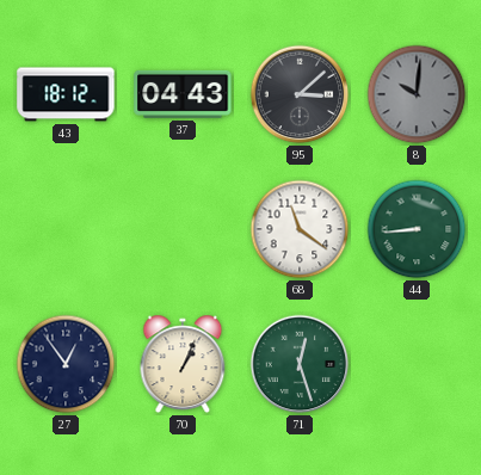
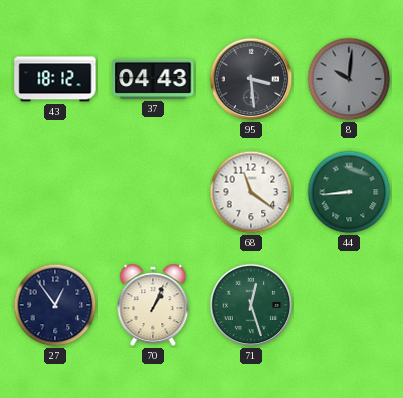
95: 3:08 -> 3:29
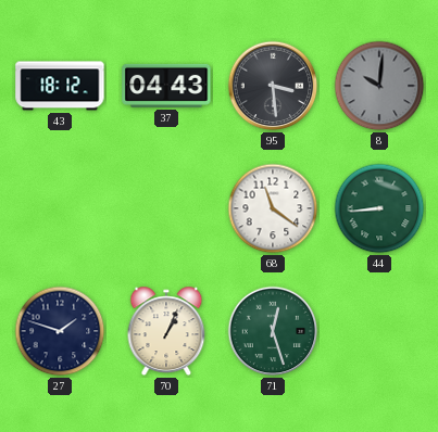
27: 12:54 -> 1:48
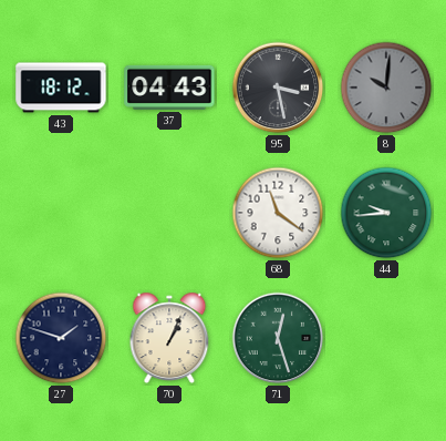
95: 3:29 -> 3:28
44: 8:44 -> 9:44
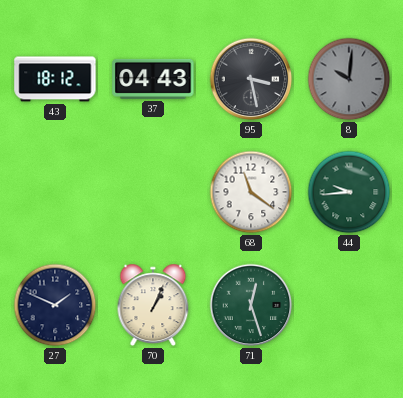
27: 1:48 -> 1:49
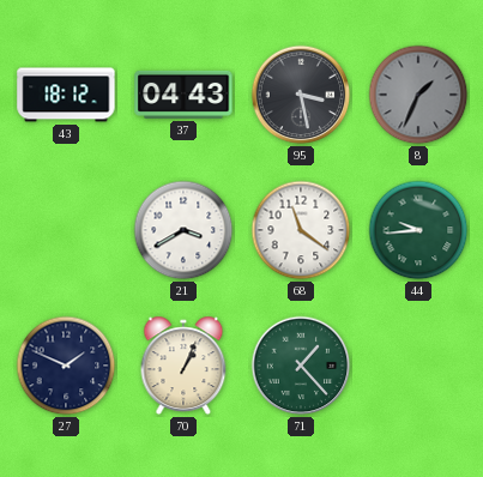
8: 10:01 -> 1:34
21: none -> 3:40
71: 12:27 -> 1:23
